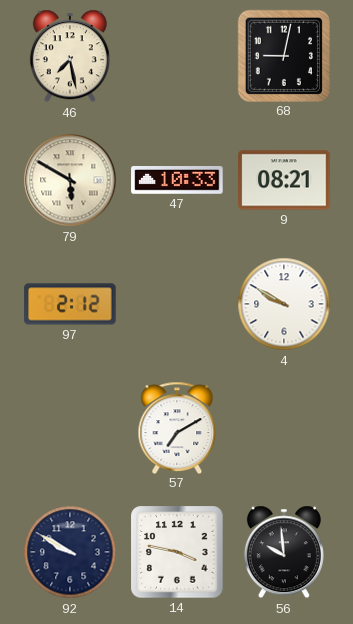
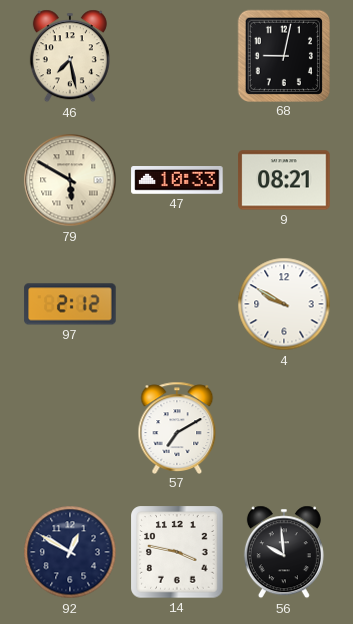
92: 9:50 -> 12:50
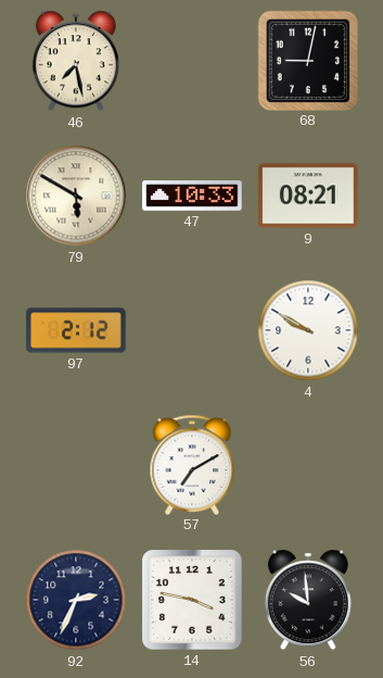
92: 12:50 -> 2:34
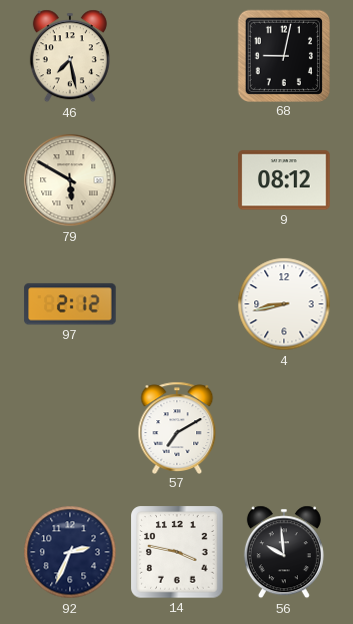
47: 10:33 -> none
9: 08:21 -> 08:12
4: 9:50 -> 8:43
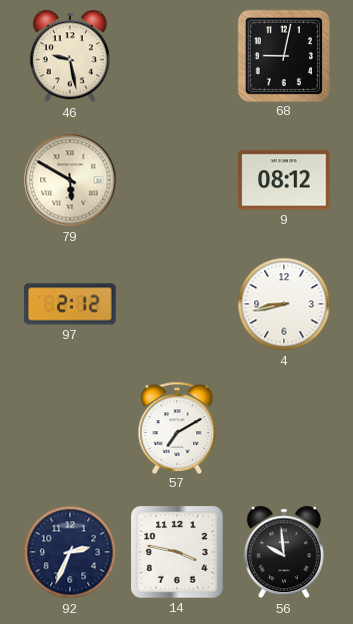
46: 7:28 -> 9:28
